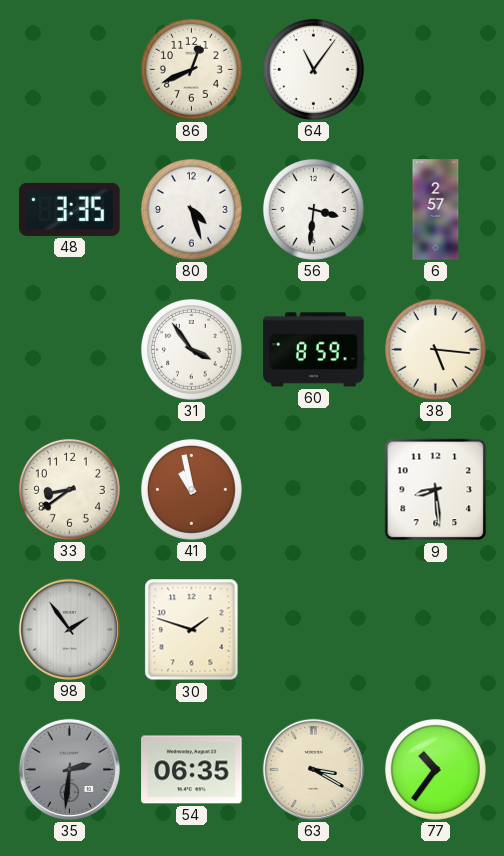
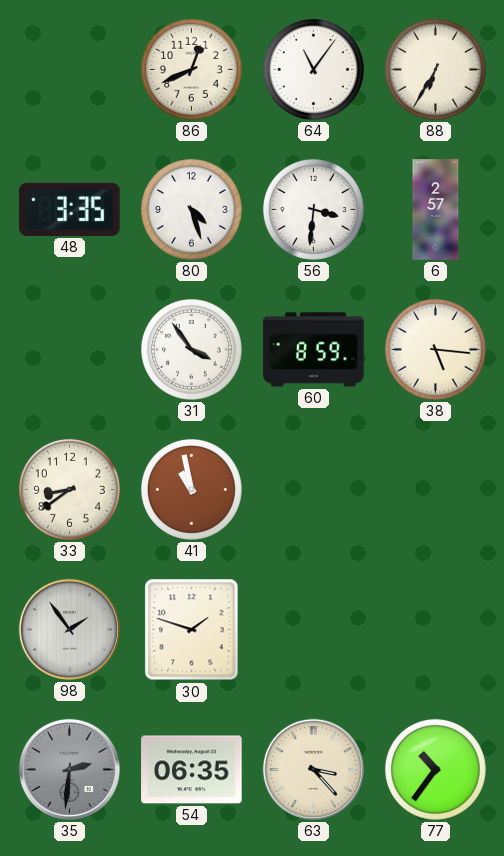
88: none -> 6:35
9: 8:29 -> none
63: 3:20 -> 3:23
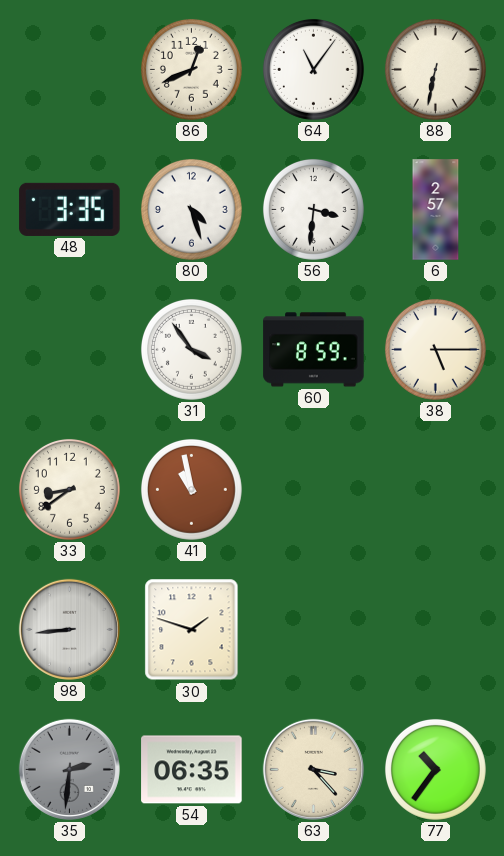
88: 6:35 -> 6:32
38: 5:16 -> 5:15
98: 1:54 -> 8:44
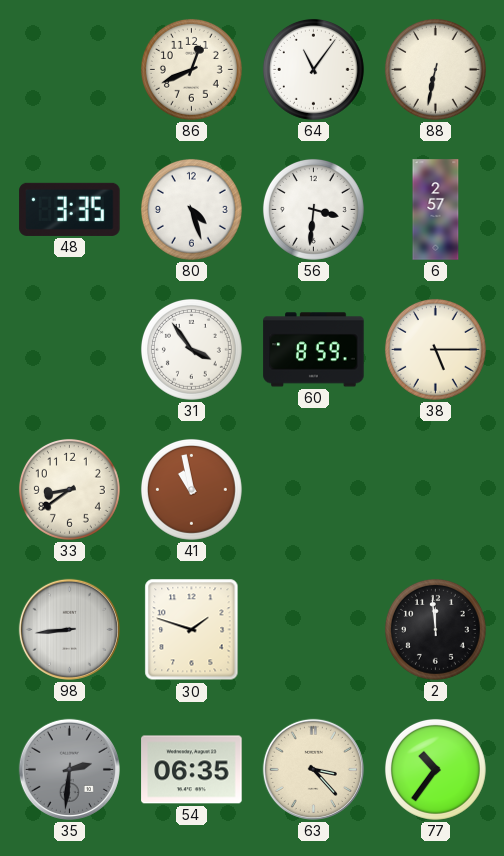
2: none -> 11:59
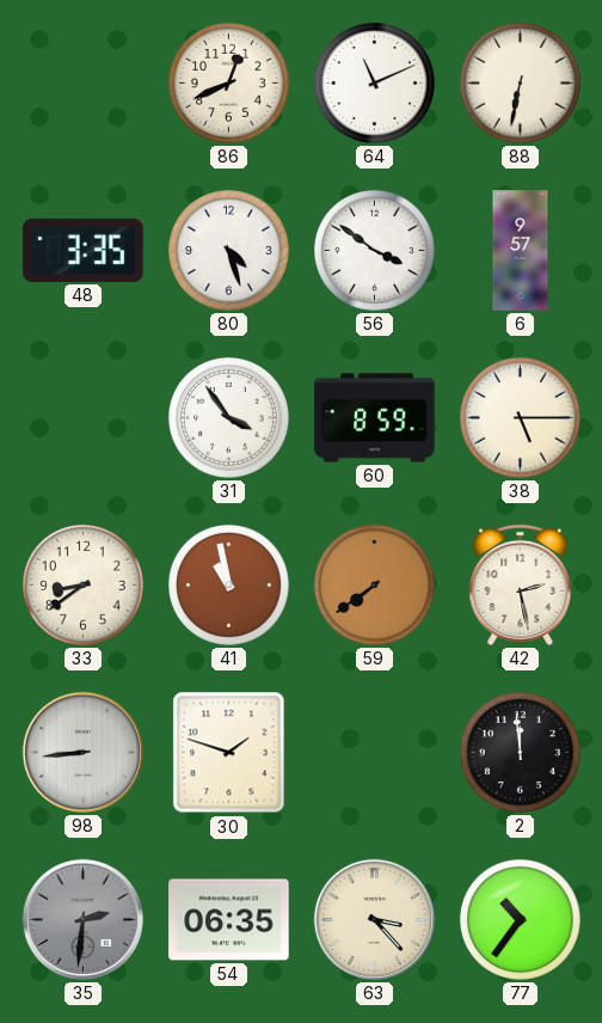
64: 11:06 -> 11:11
56: 3:31 -> 3:51
6: 2:57 -> 9:57
59: none -> 7:39
42: none -> 2:28
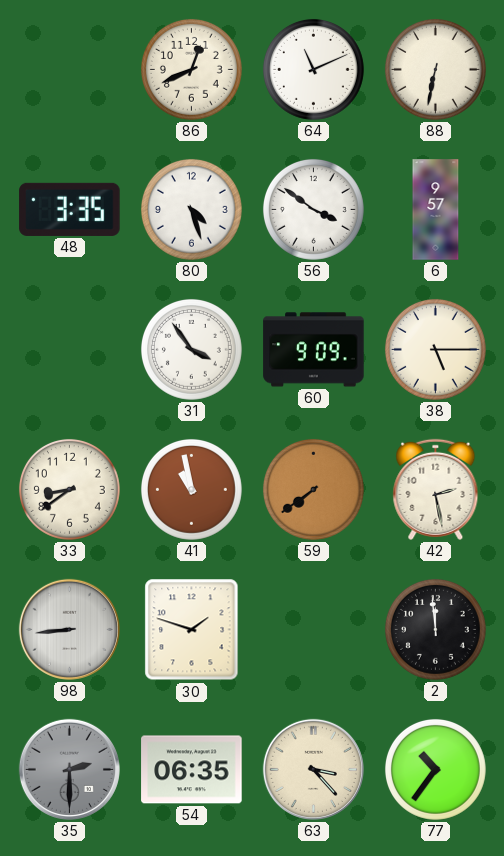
60: 8:59 -> 9:09
35: 2:31 -> 2:30
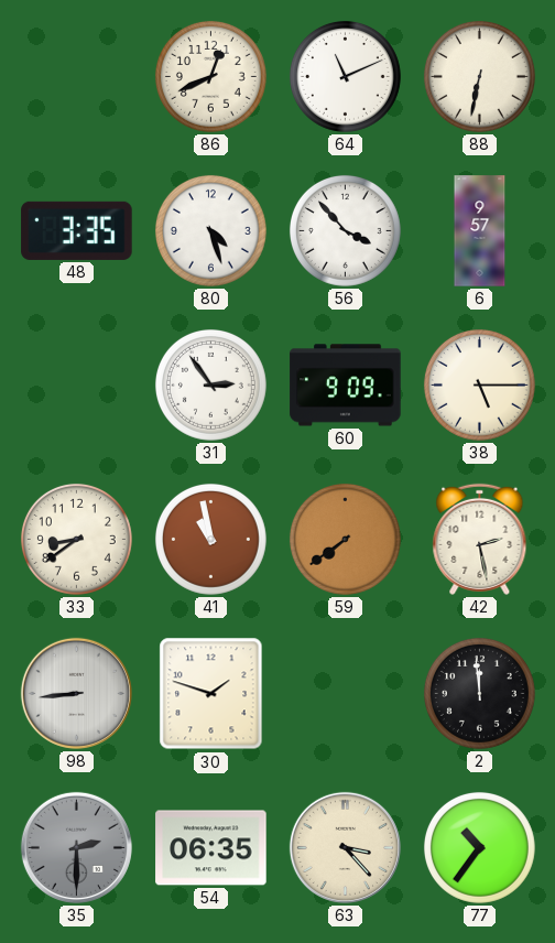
56: 3:51 -> 3:53
31: 3:54 -> 2:54
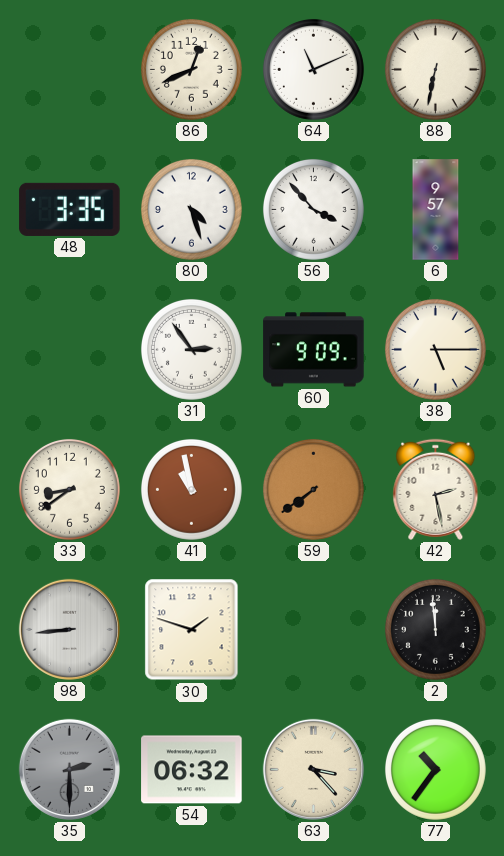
54: 06:35 -> 06:32
